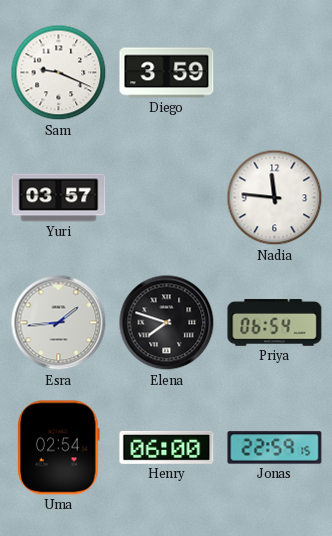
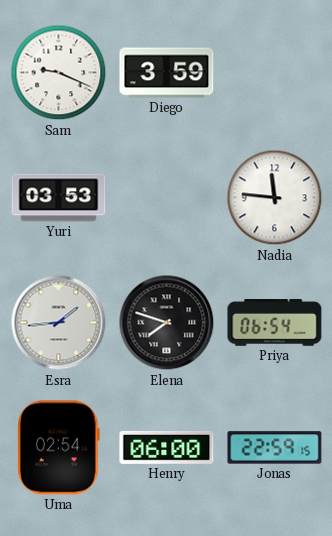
Yuri: 03:57 -> 03:53
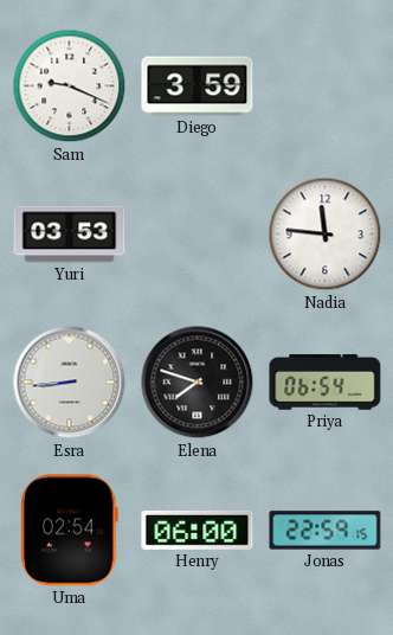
Esra: 1:44 -> 8:44
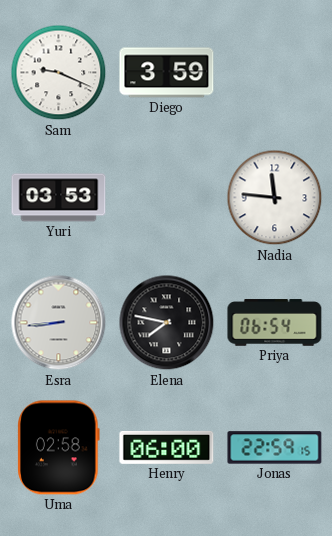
Elena: 7:48 -> 7:47
Uma: 02:54 -> 02:58
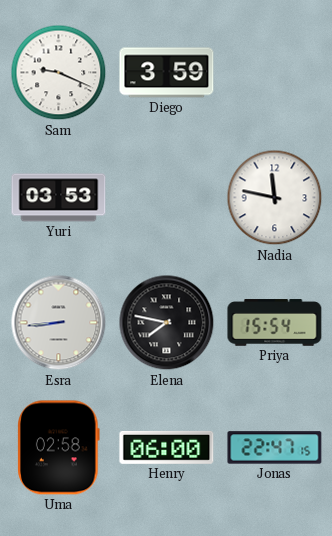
Nadia: 11:46 -> 11:47
Priya: 06:54 -> 15:54
Jonas: 22:59 -> 22:47
